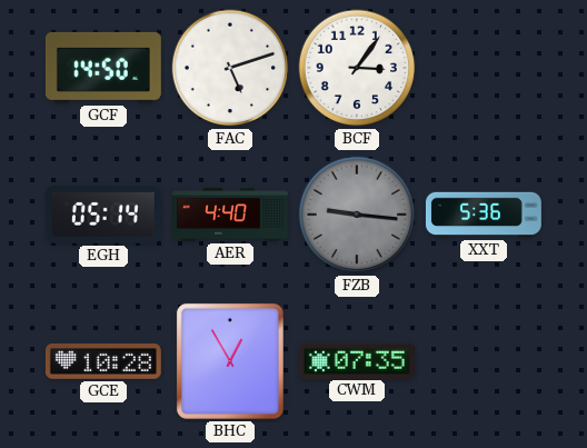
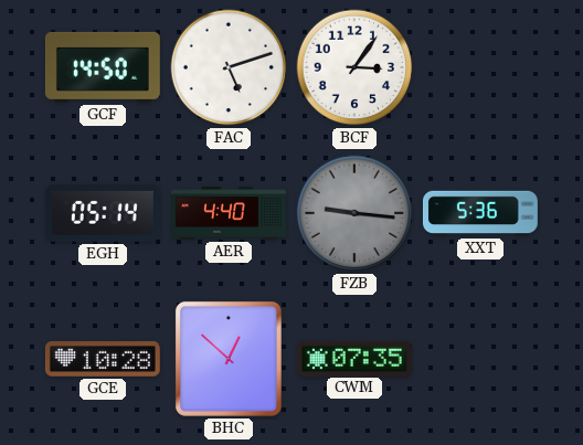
BHC: 12:55 -> 12:52
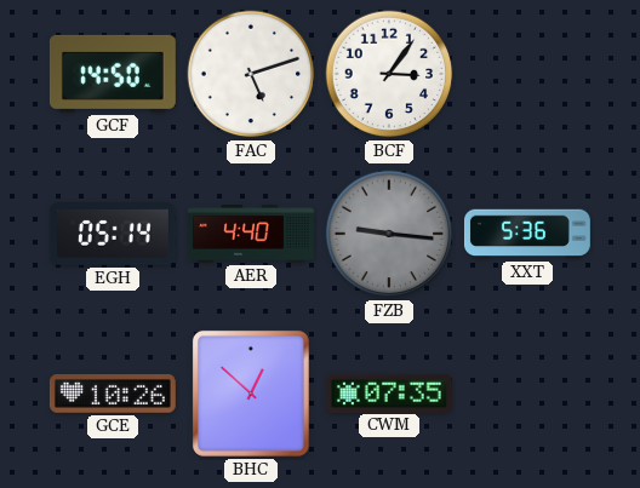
GCE: 10:28 -> 10:26
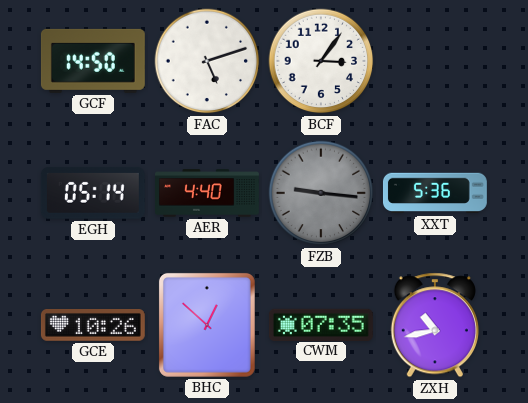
ZXH: none -> 10:43
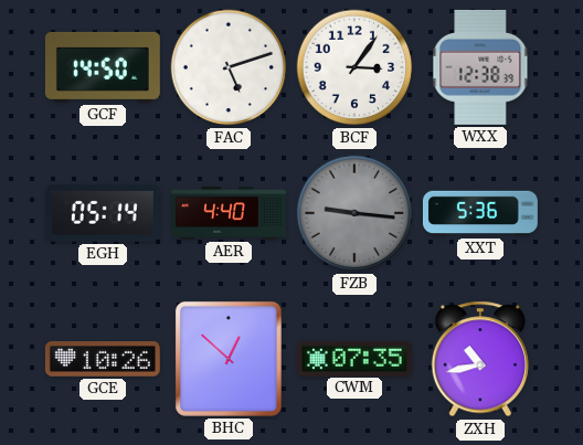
WXX: none -> 12:38
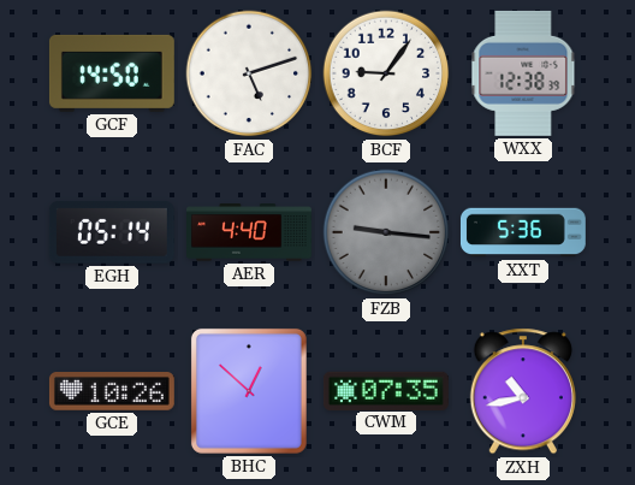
BCF: 3:06 -> 9:06
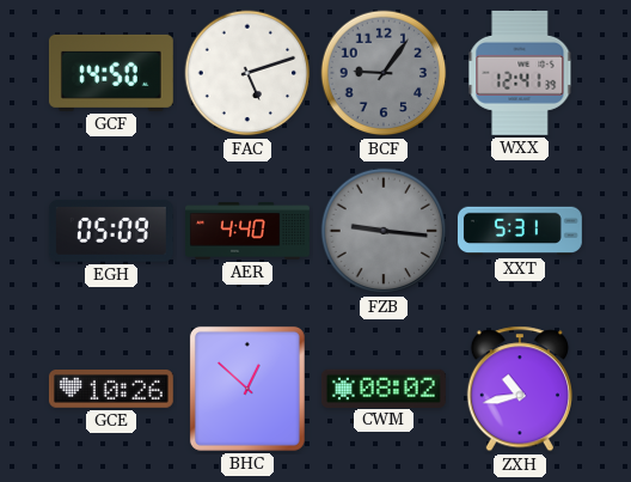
BCF dial: white -> grey
WXX: 12:38 -> 12:41
EGH: 05:14 -> 05:09
XXT: 5:36 -> 5:31
CWM: 07:35 -> 08:02
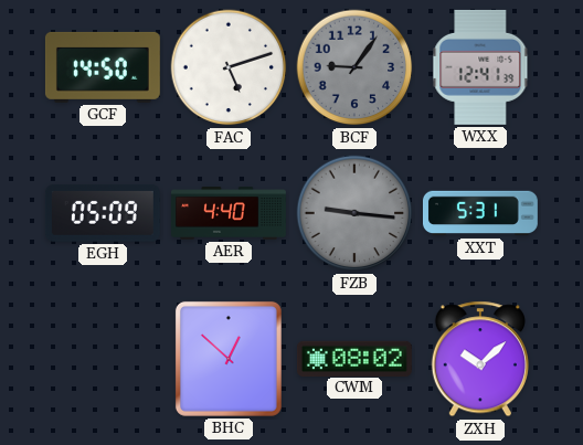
GCE: 10:26 -> none
ZXH: 10:43 -> 10:08
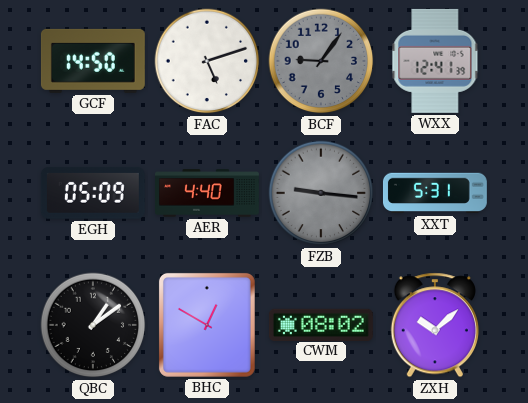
QBC: none -> 1:09
BHC: 12:52 -> 12:50
